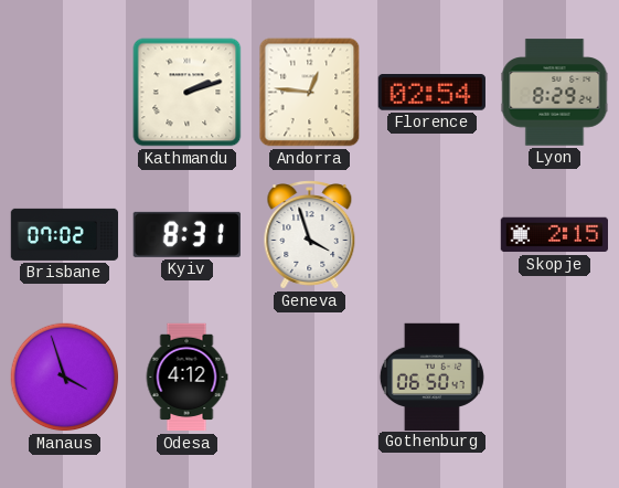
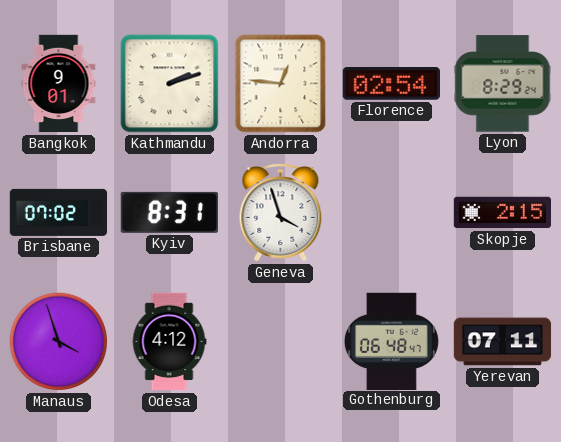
Bangkok: none -> 9:01
Gothenburg: 06:50 -> 06:48
Yerevan: none -> 07:11
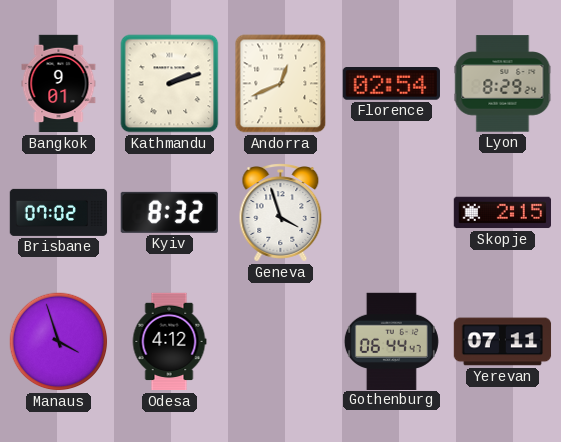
Andorra: 12:46 -> 12:41
Kyiv: 8:31 -> 8:32
Gothenburg: 06:48 -> 06:44
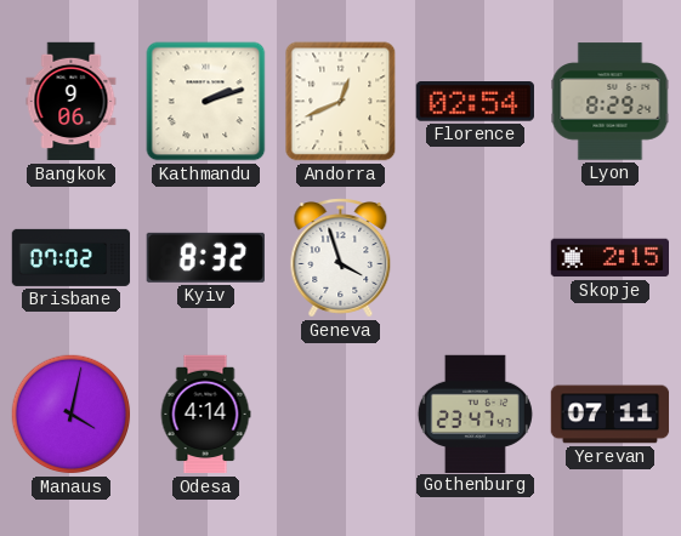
Bangkok: 9:01 -> 9:06
Manaus: 3:57 -> 4:02
Odesa: 4:12 -> 4:14
Gothenburg: 06:44 -> 23:47
